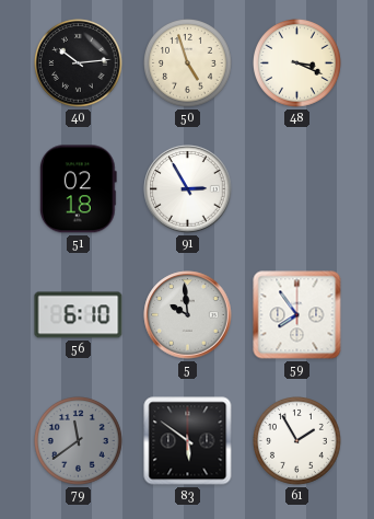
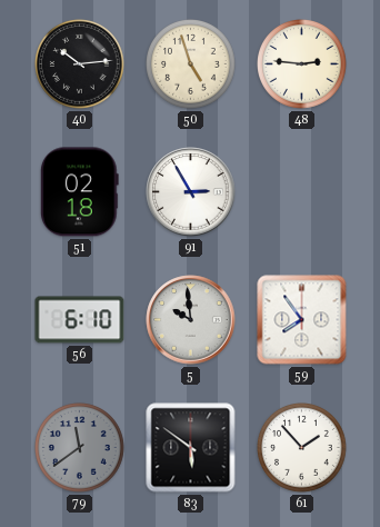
48: 3:19 -> 2:46
61: 1:55 -> 1:53
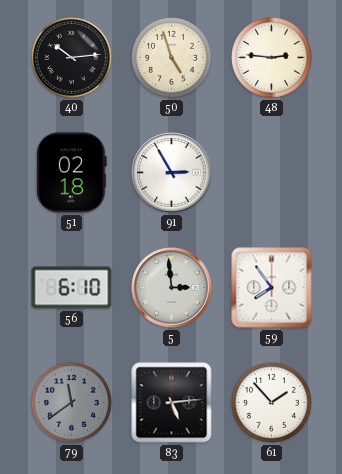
5: 9:59 -> 2:59
83: 5:51 -> 5:14
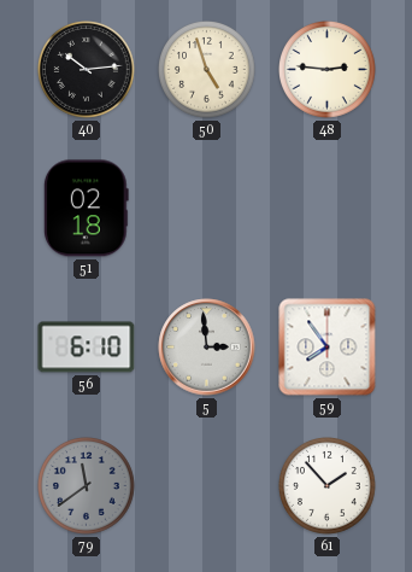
91: 2:55 -> none
83: 5:14 -> none
